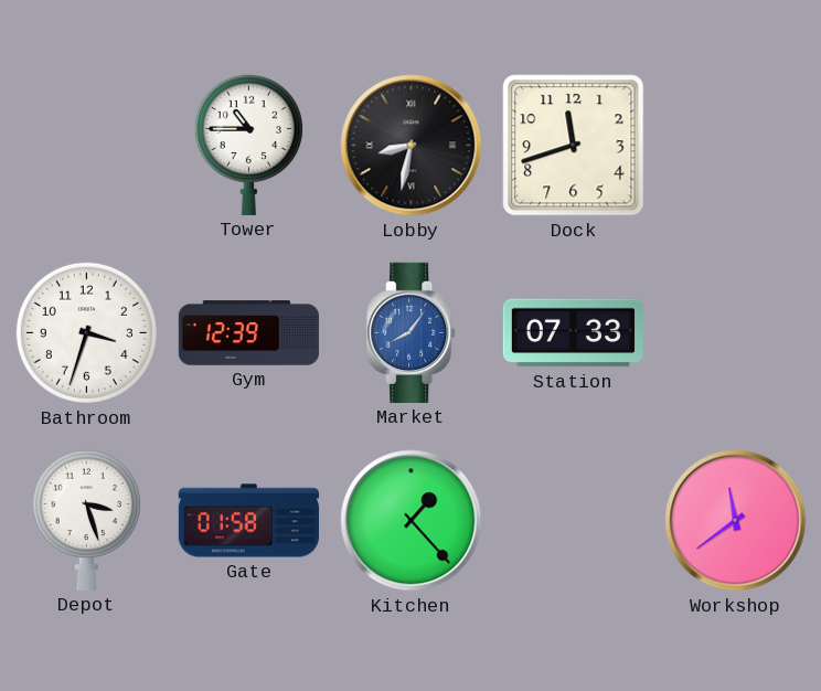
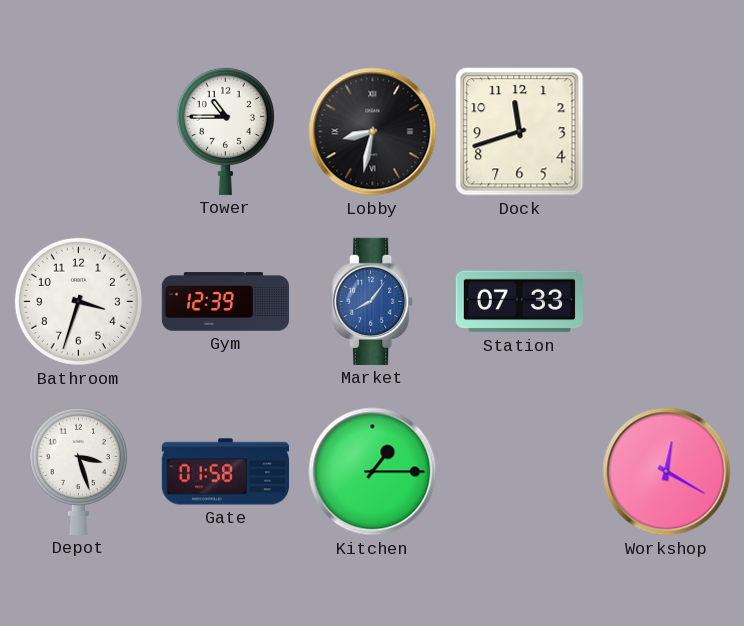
Kitchen: 1:23 -> 1:15
Workshop: 11:39 -> 12:20
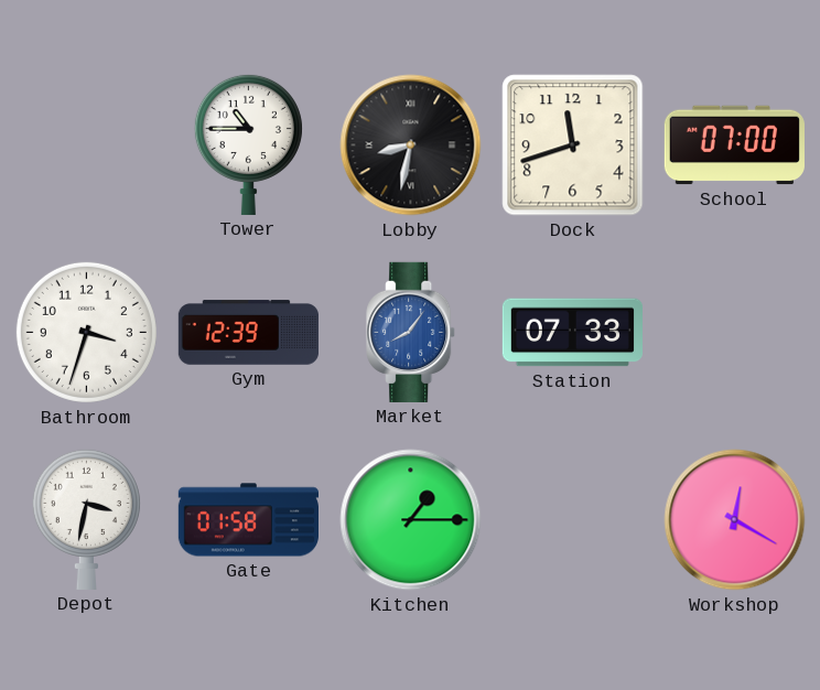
School: none -> 07:00
Depot: 3:27 -> 3:32
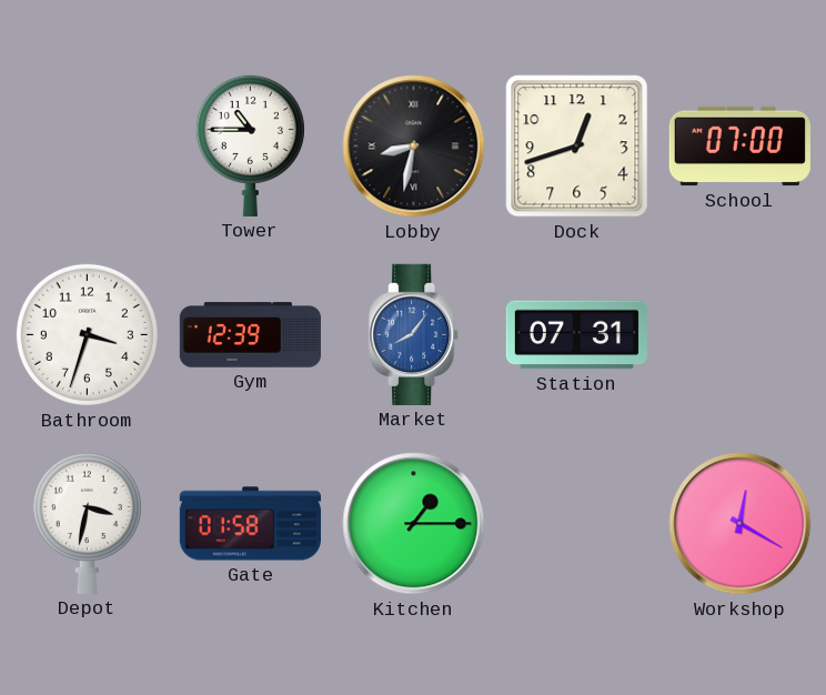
Dock: 11:42 -> 12:42
Station: 07:33 -> 07:31
